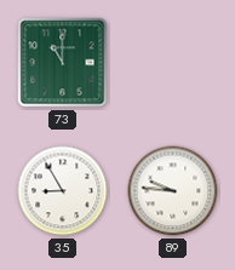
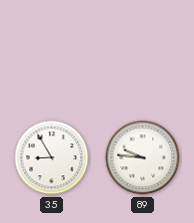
73: 11:00 -> none
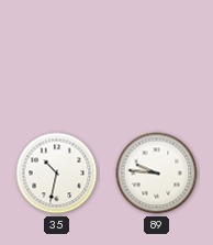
35: 8:55 -> 10:32
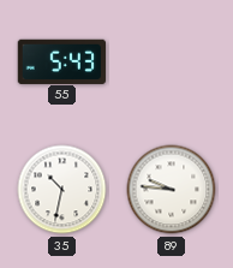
55: none -> 5:43
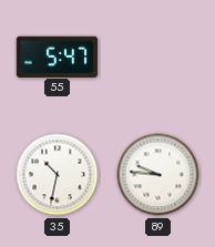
55: 5:43 -> 5:47
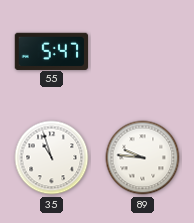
35: 10:32 -> 10:57
